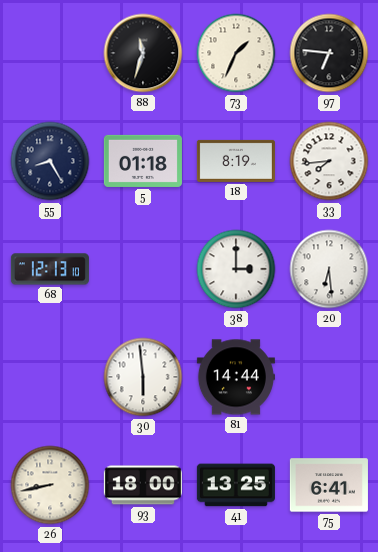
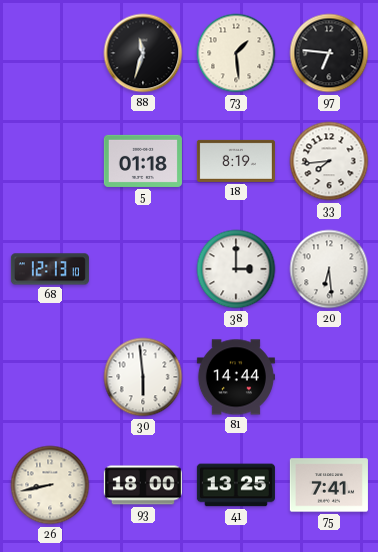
73: 1:34 -> 1:29
55: 8:25 -> none
75: 6:41 -> 7:41
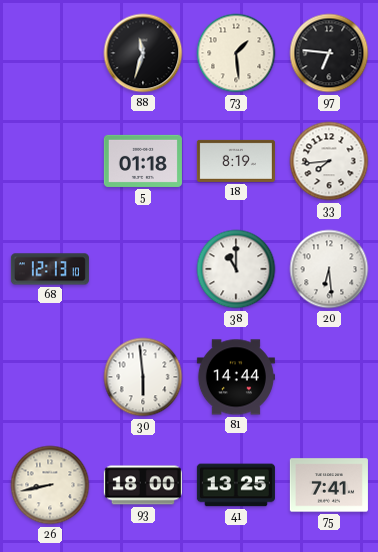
38: 3:00 -> 11:00
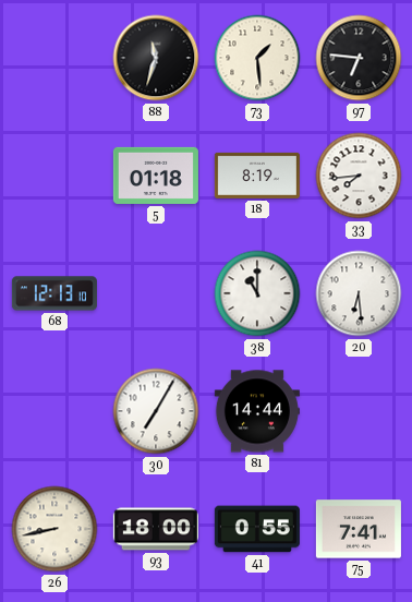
30: 5:59 -> 7:05
41: 13:25 -> 0:55
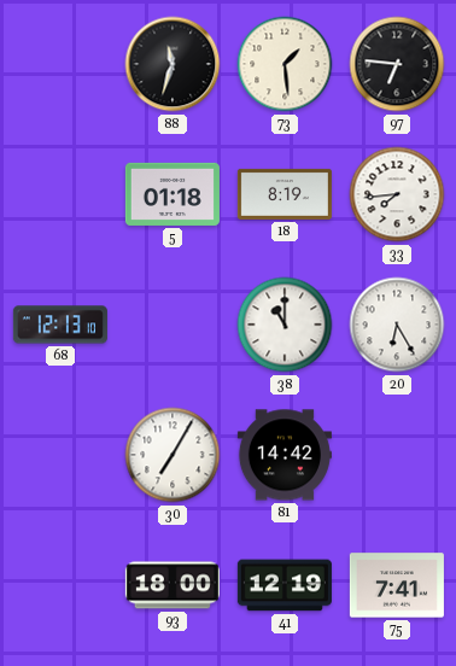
20: 6:29 -> 6:25
81: 14:44 -> 14:42
26: 8:43 -> none
41: 0:55 -> 12:19
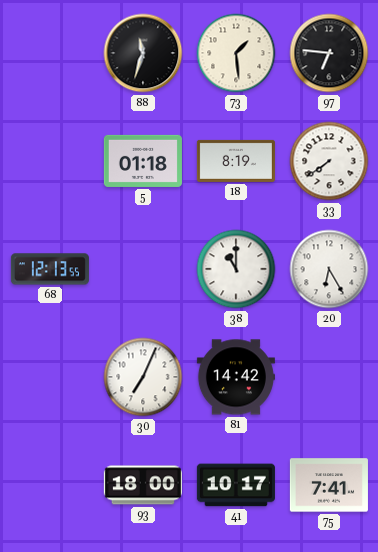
33: 7:44 -> 7:39
68: 12:13:10 -> 12:13:55
30: 7:05 -> 7:04
41: 12:19 -> 10:17
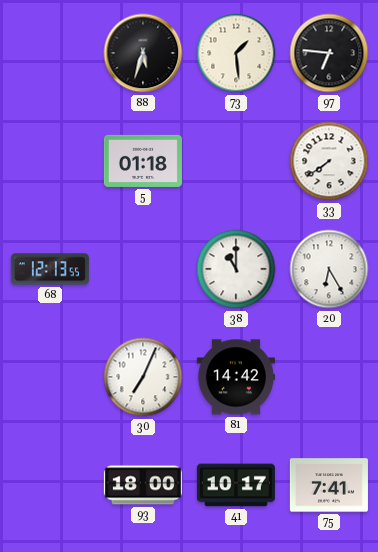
88: 11:33 -> 5:33
18: 8:19 -> none
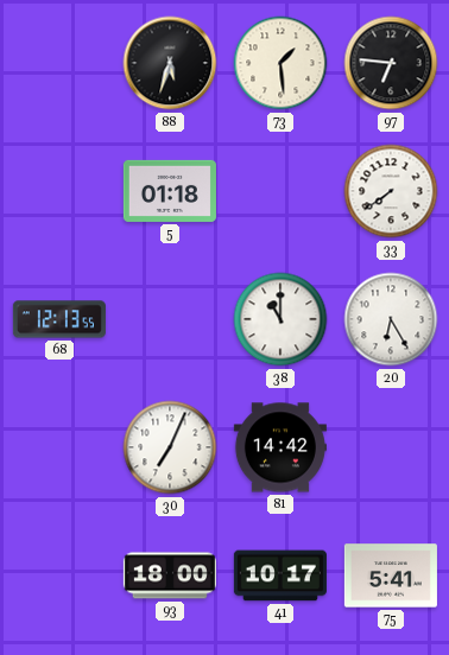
75: 7:41 -> 5:41
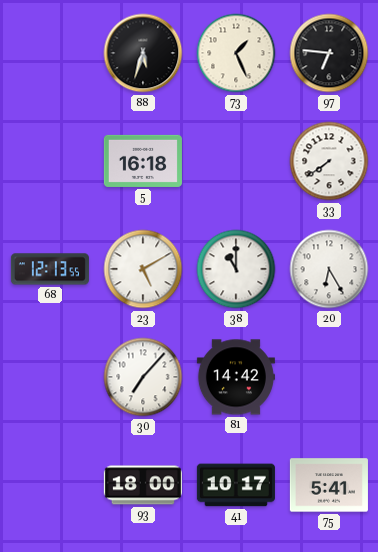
73: 1:29 -> 1:26
5: 01:18 -> 16:18
23: none -> 5:10
30: 7:04 -> 7:07
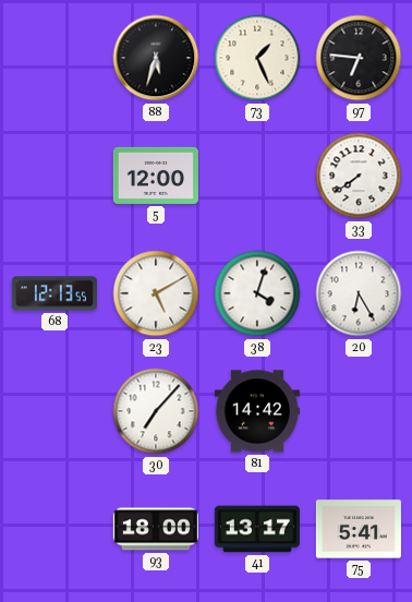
5: 16:18 -> 12:00
38: 11:00 -> 4:03
41: 10:17 -> 13:17
